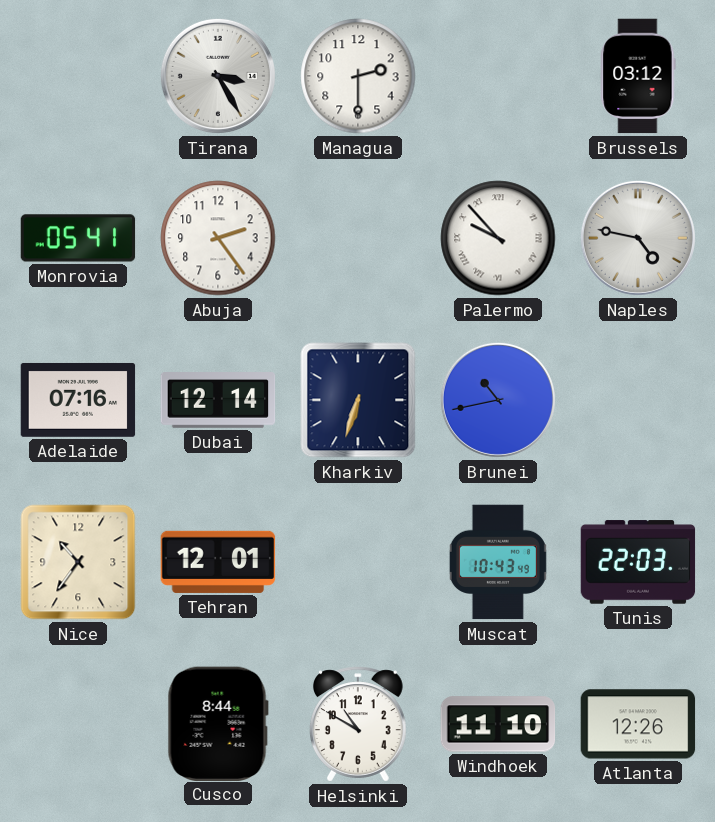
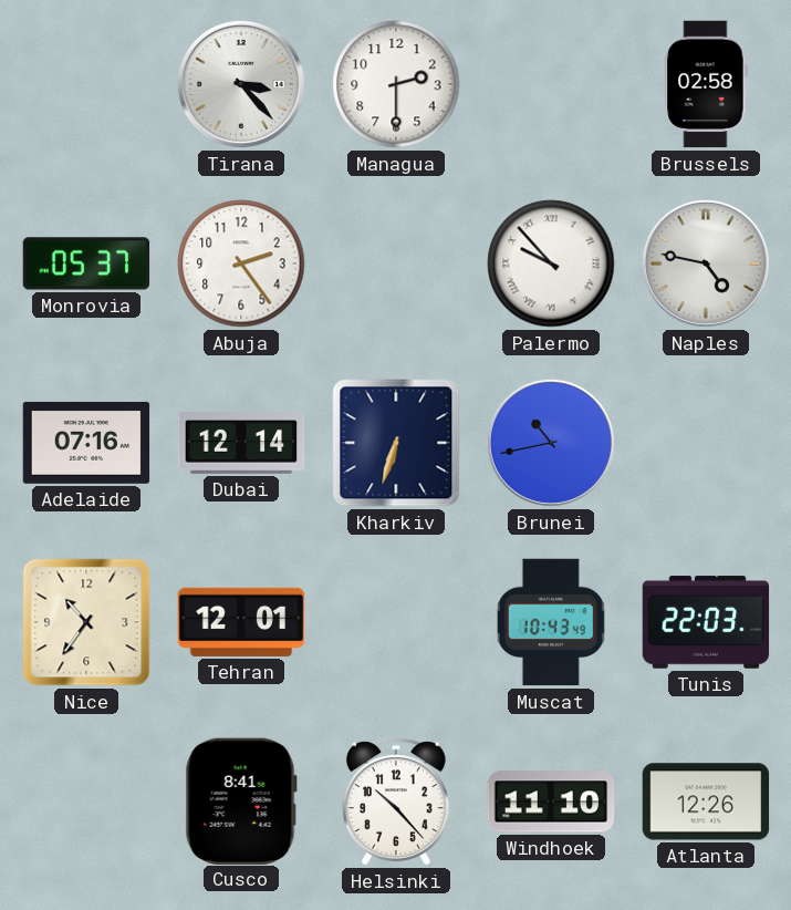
Tirana: 3:25 -> 3:23
Brussels: 03:12 -> 02:58
Monrovia: 05:41 -> 05:37
Cusco: 8:44 -> 8:41
Helsinki: 10:50 -> 10:23
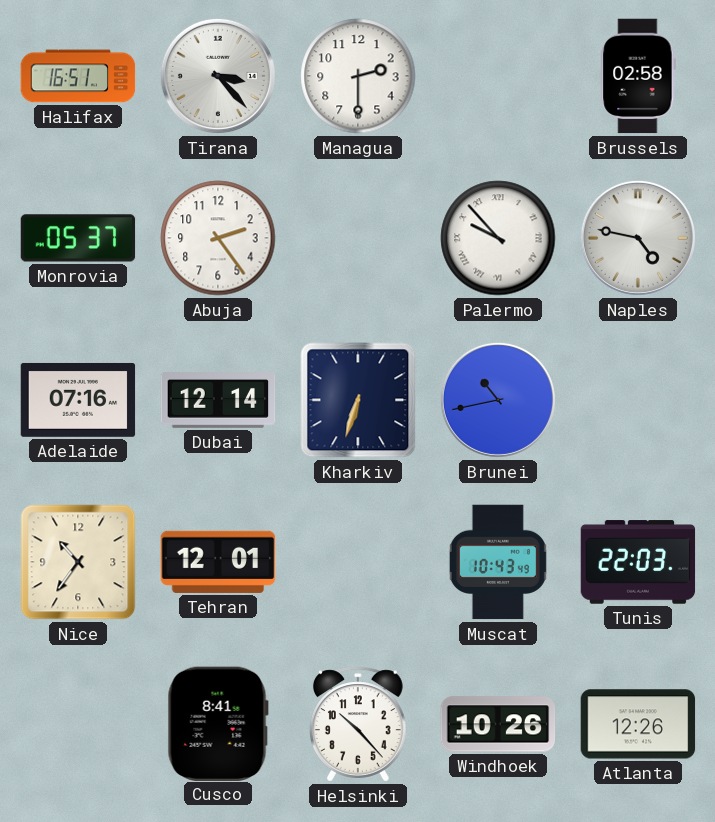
Halifax: none -> 16:51
Windhoek: 11:10 -> 10:26
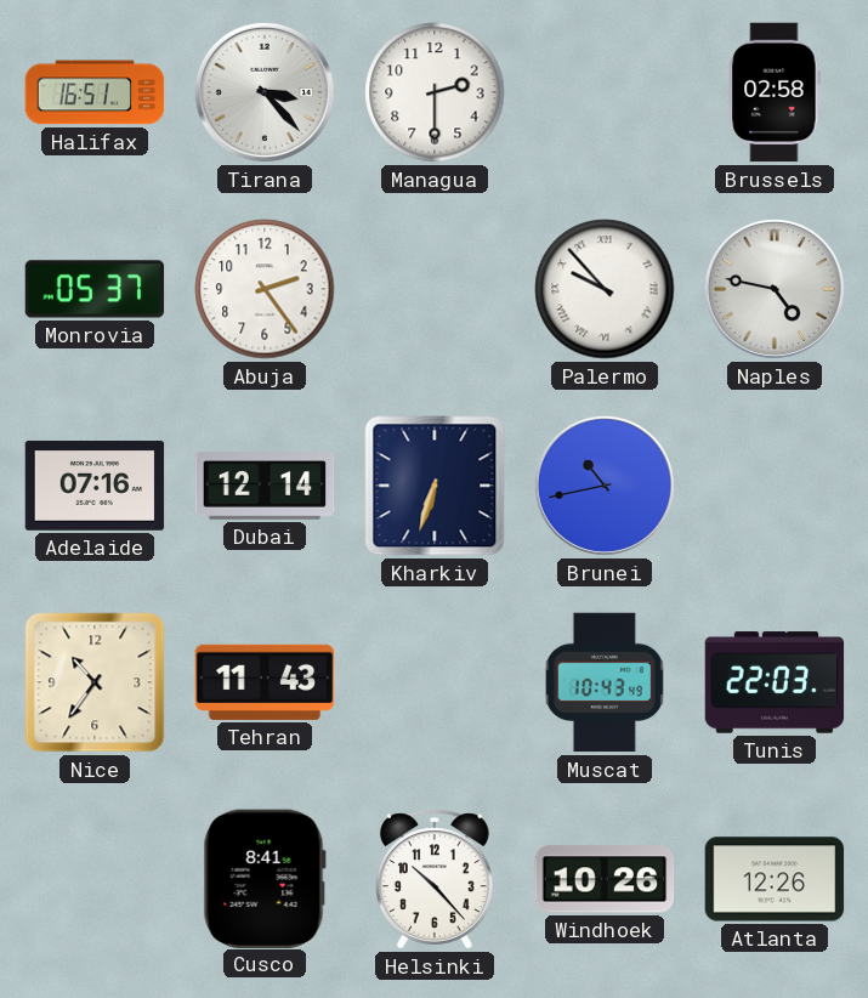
Tehran: 12:01 -> 11:43
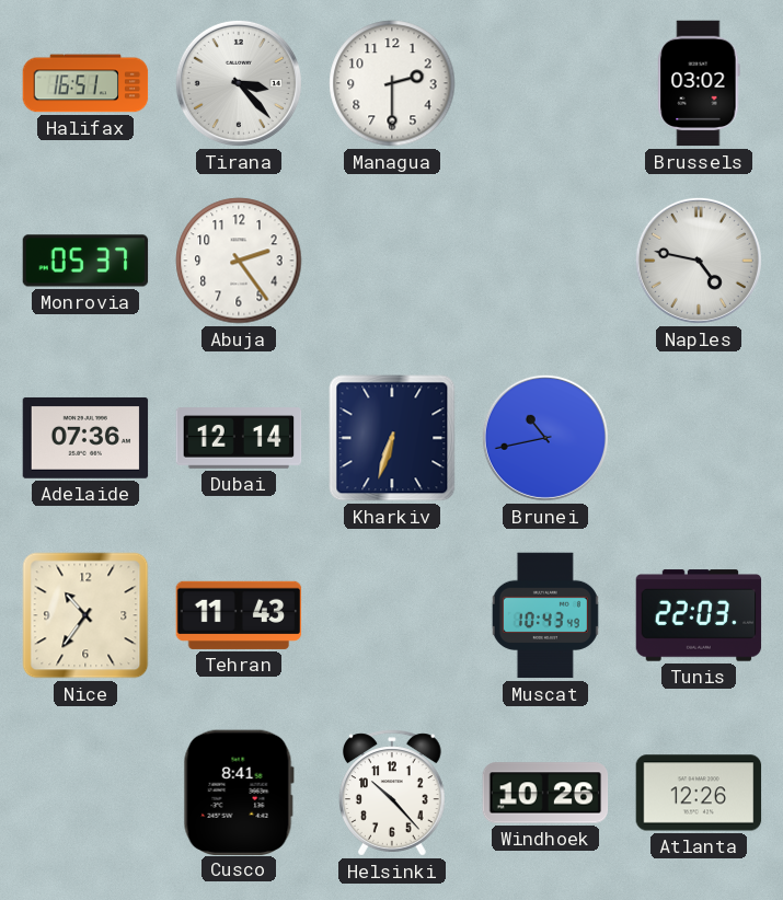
Brussels: 02:58 -> 03:02
Palermo: 9:53 -> none
Adelaide: 07:16 -> 07:36
